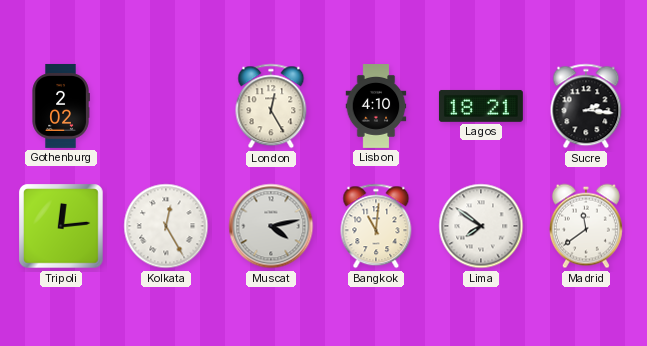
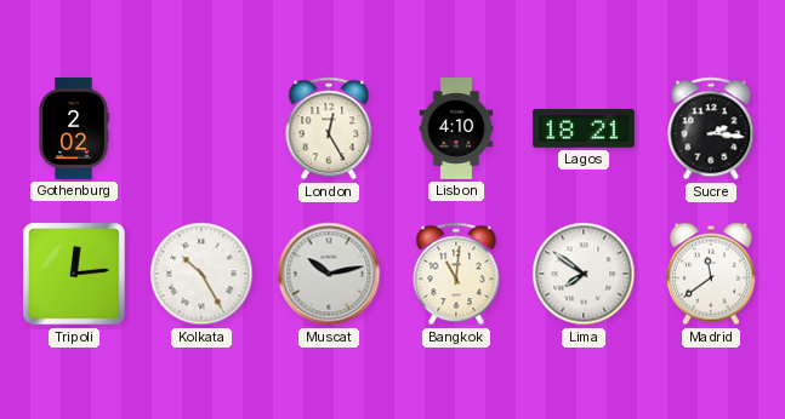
Kolkata: 12:25 -> 10:25
Muscat: 4:13 -> 10:13
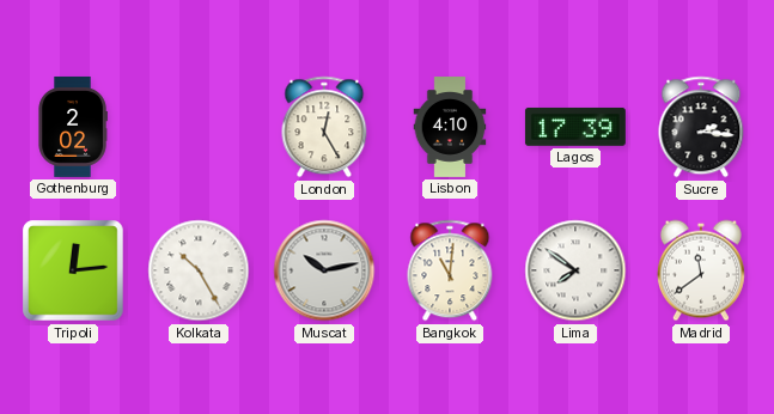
Lagos: 18:21 -> 17:39
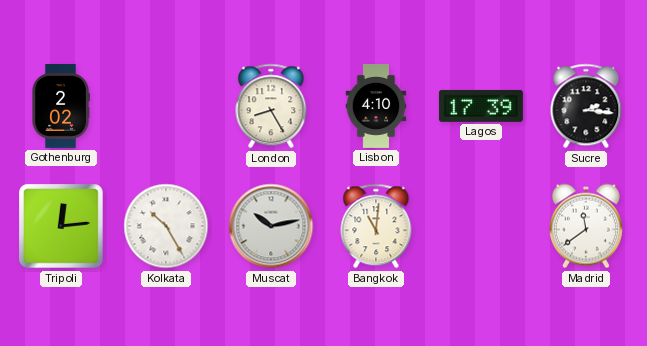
London: 12:25 -> 8:25
Lima: 7:51 -> none
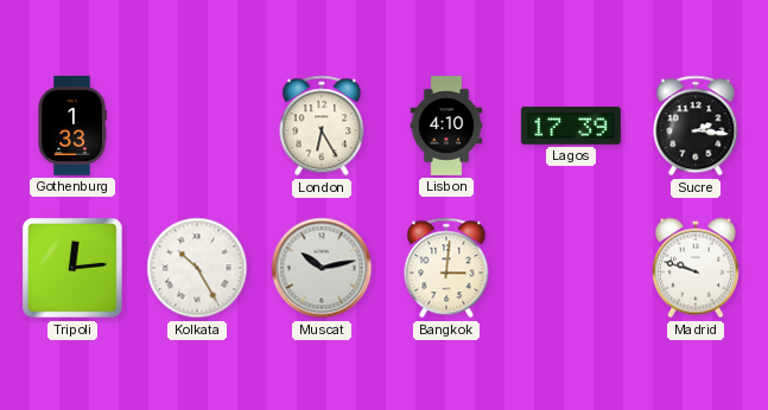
Gothenburg: 2:02 -> 1:33
London: 8:25 -> 6:25
Bangkok: 11:01 -> 3:01
Madrid: 11:39 -> 9:48
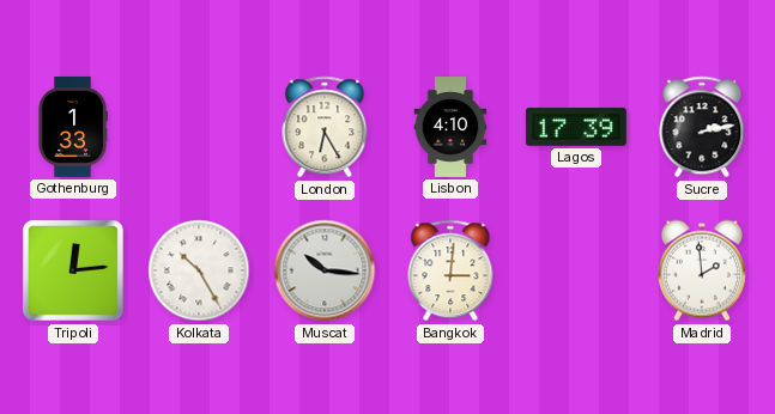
Sucre: 2:16 -> 2:13
Muscat: 10:13 -> 10:16
Madrid: 9:48 -> 1:59
